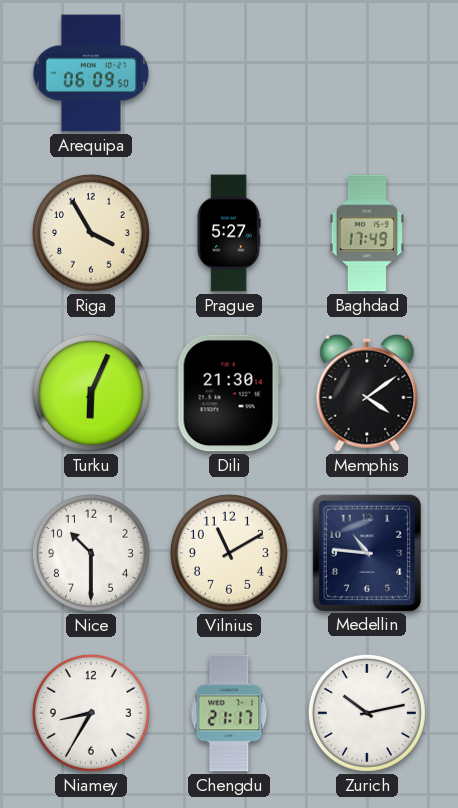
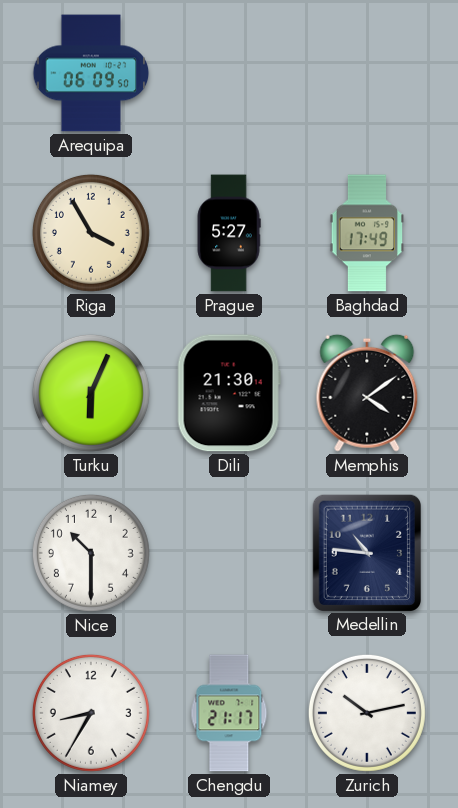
Vilnius: 11:10 -> none
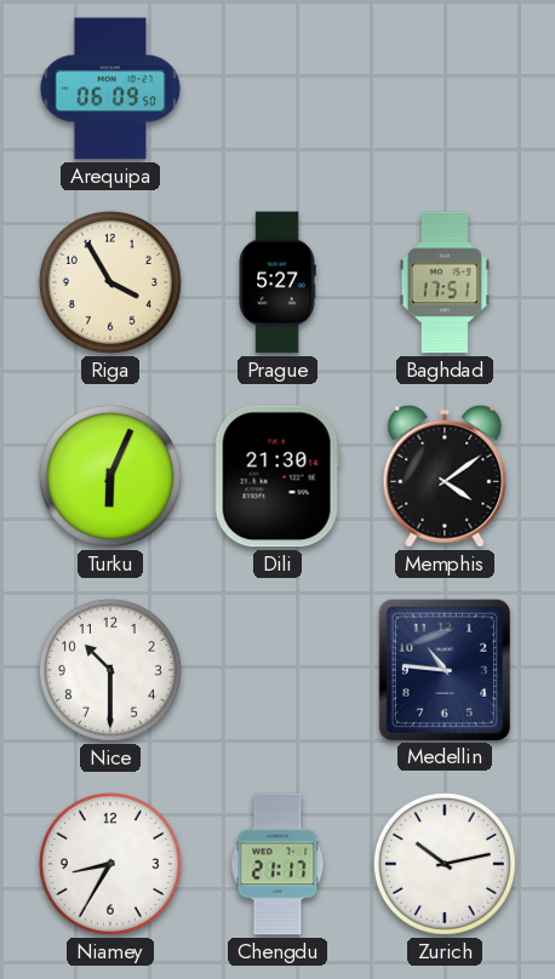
Baghdad: 17:49 -> 17:51
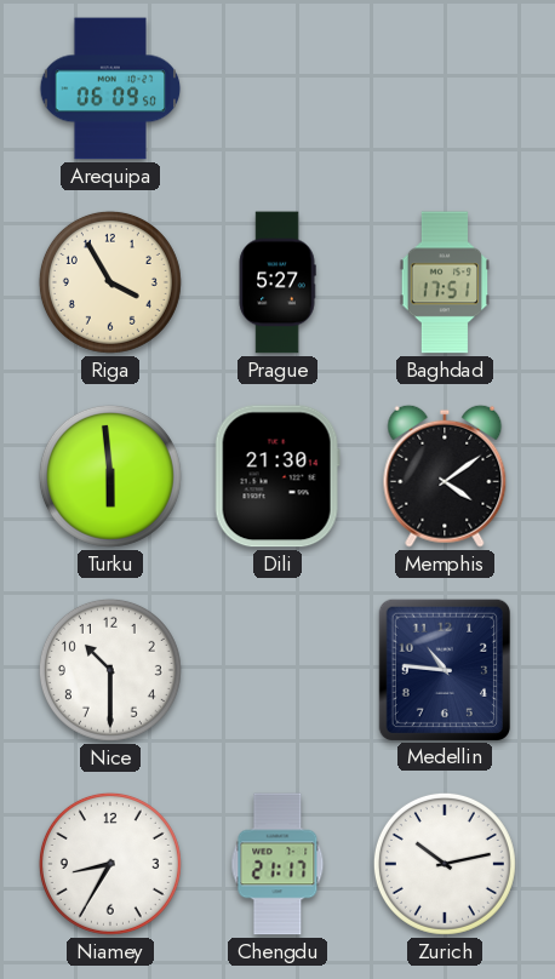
Turku: 6:04 -> 5:59
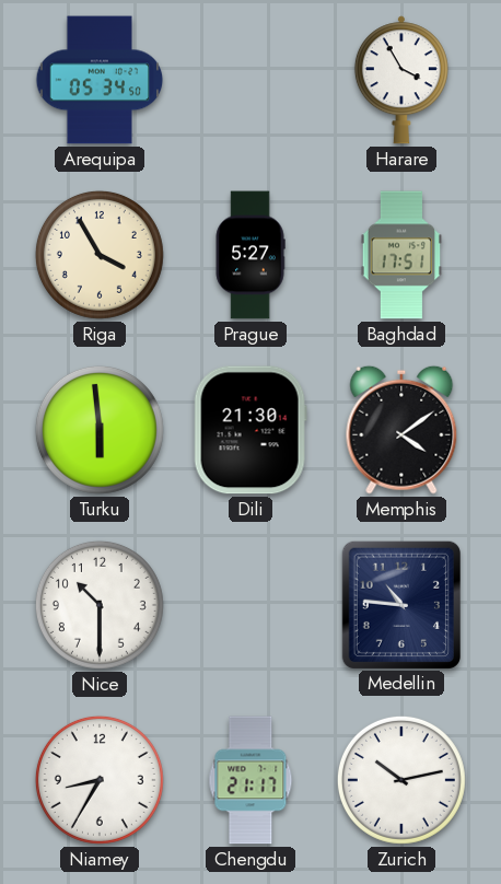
Arequipa: 06:09 -> 05:34
Harare: none -> 3:55
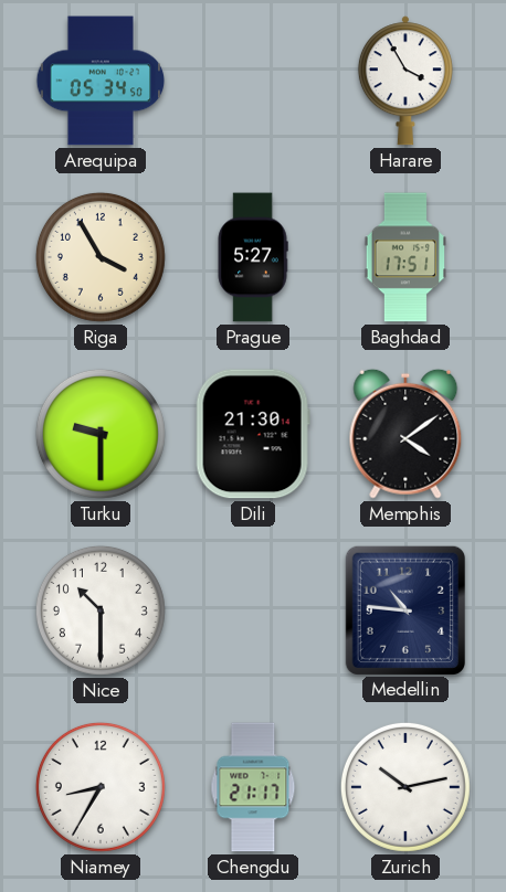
Turku: 5:59 -> 9:30
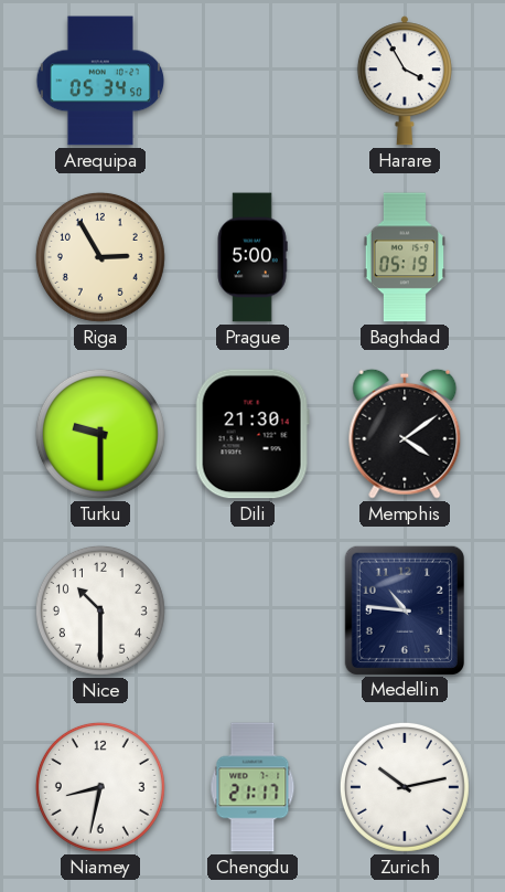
Riga: 3:55 -> 2:55
Prague: 5:27 -> 5:00
Baghdad: 17:51 -> 05:19
Niamey: 8:35 -> 8:32
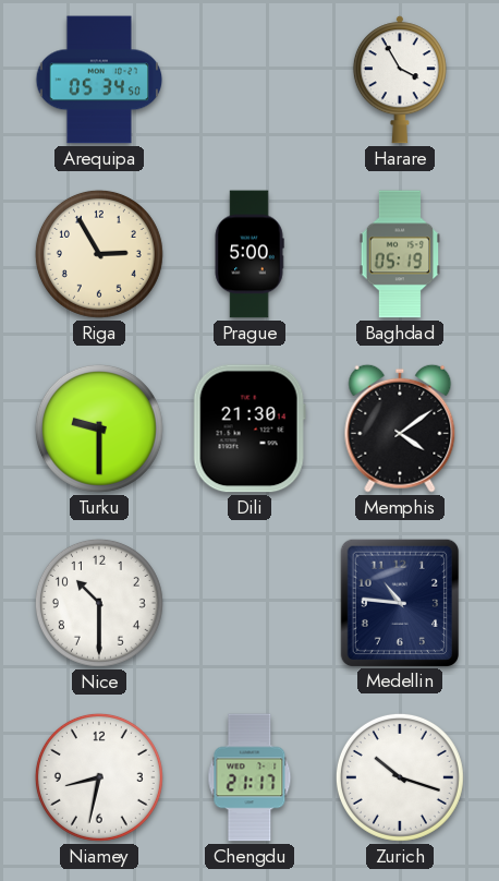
Zurich: 10:13 -> 10:18
